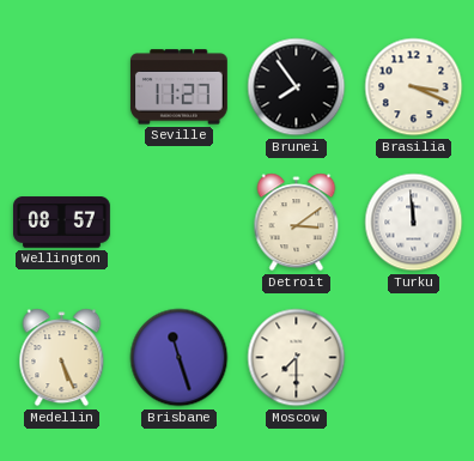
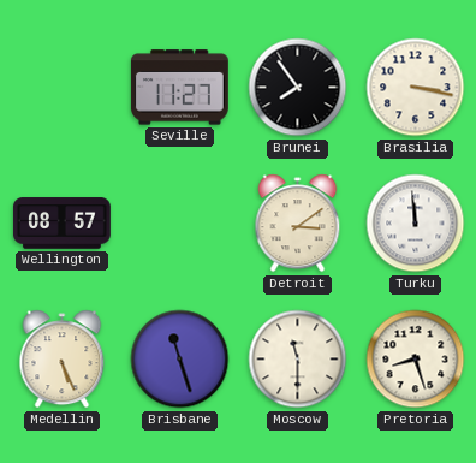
Brasilia: 3:19 -> 3:17
Moscow: 7:30 -> 11:30
Pretoria: none -> 8:27
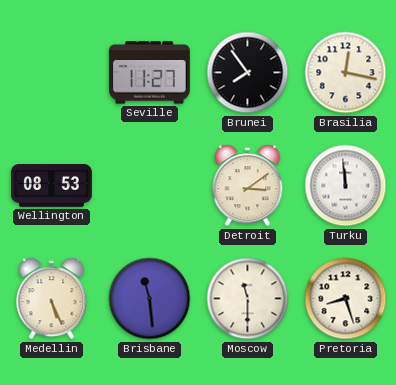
Brasilia: 3:17 -> 12:17
Wellington: 08:57 -> 08:53
Brisbane: 11:27 -> 11:29
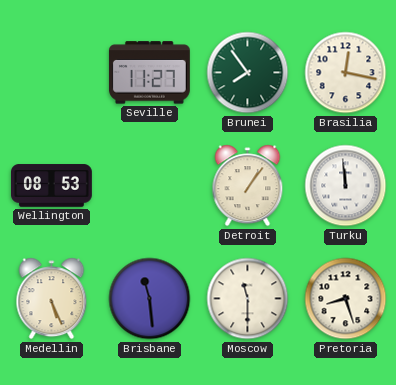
Brunei dial: black -> green
Detroit: 3:09 -> 1:06
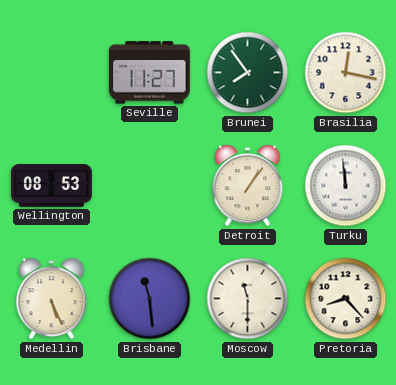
Pretoria: 8:27 -> 8:23
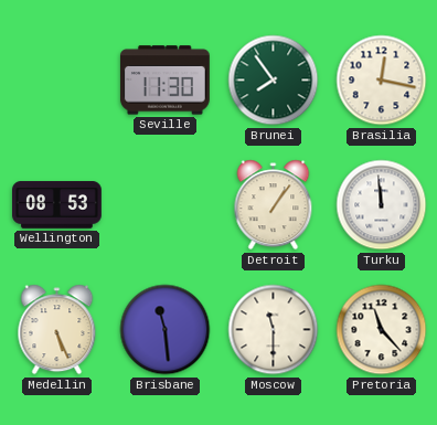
Seville: 11:27 -> 11:30
Pretoria: 8:23 -> 11:23
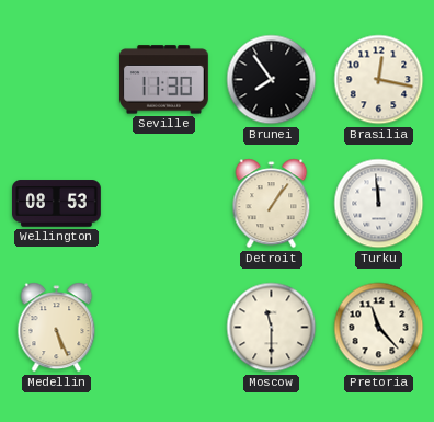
Brunei dial: green -> black
Brisbane: 11:29 -> none
